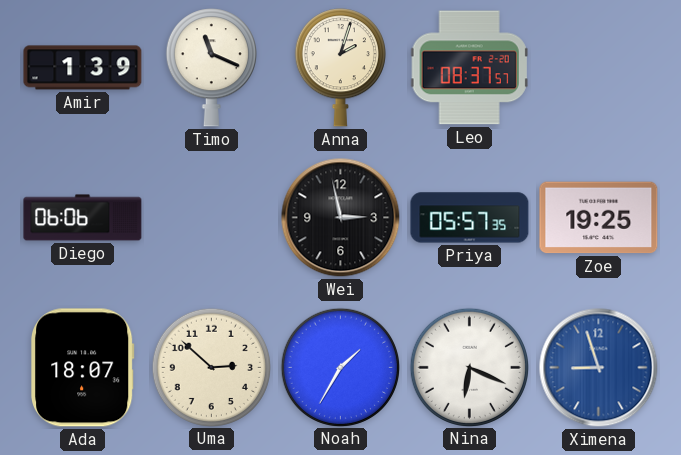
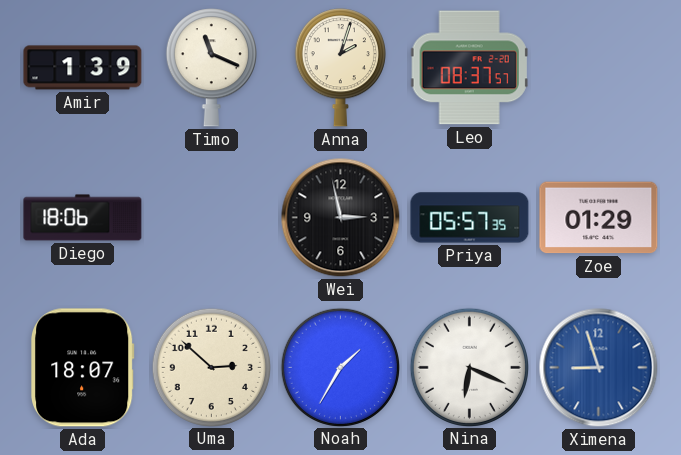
Diego: 06:06 -> 18:06
Zoe: 19:25 -> 01:29
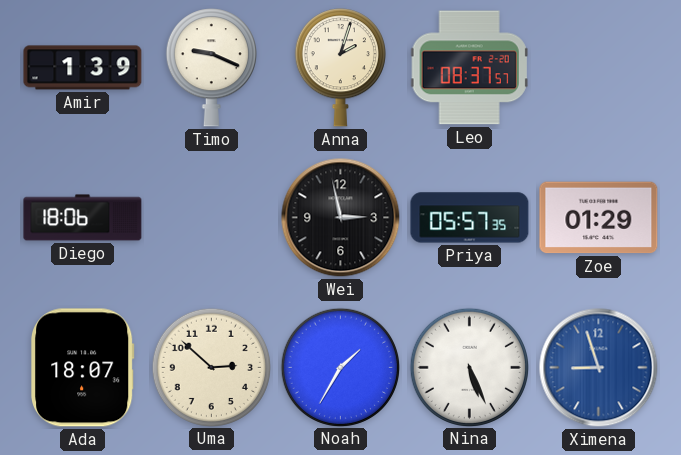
Timo: 11:19 -> 9:19
Nina: 6:19 -> 5:26
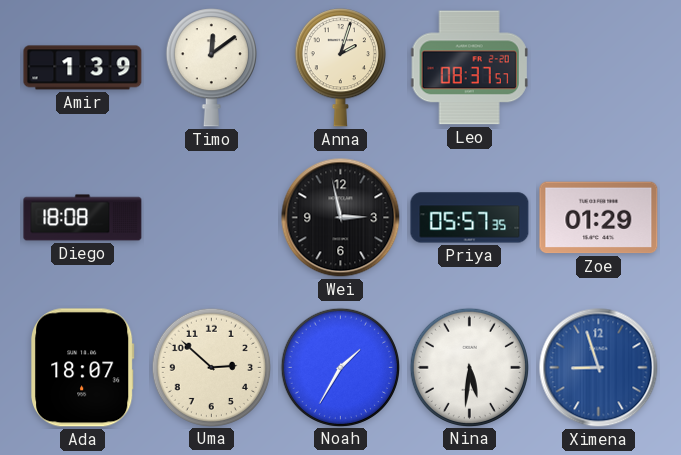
Timo: 9:19 -> 12:09
Diego: 18:06 -> 18:08
Nina: 5:26 -> 5:31
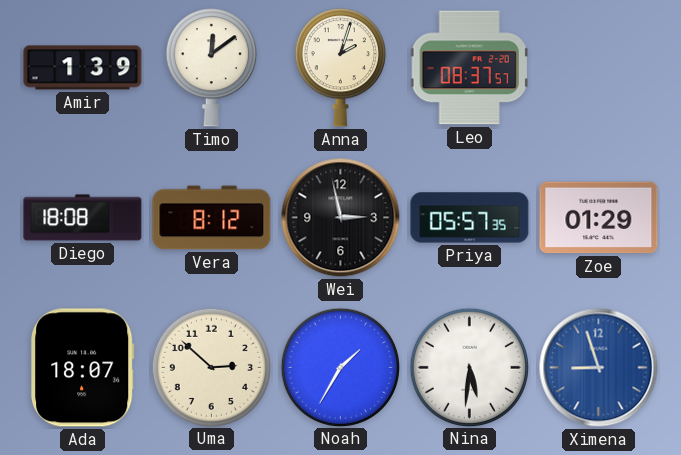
Vera: none -> 8:12
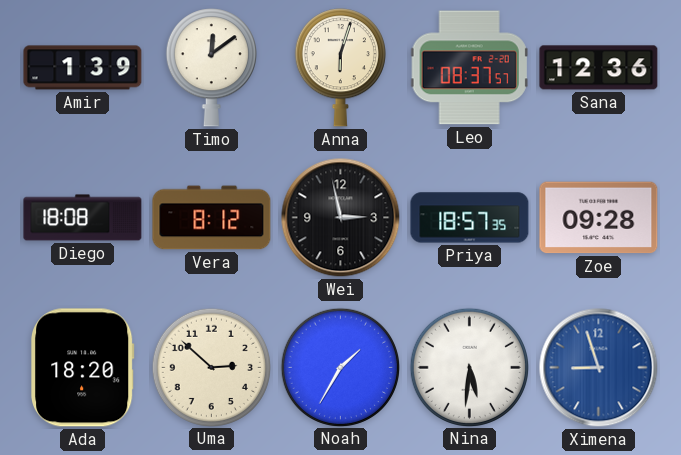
Anna: 2:03 -> 6:03
Sana: none -> 12:36
Priya: 05:57 -> 18:57
Zoe: 01:29 -> 09:28
Ada: 18:07 -> 18:20
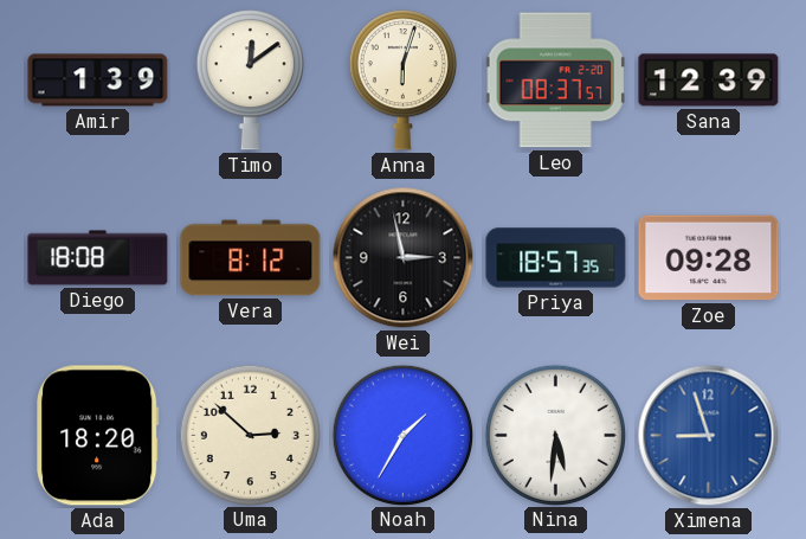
Sana: 12:36 -> 12:39
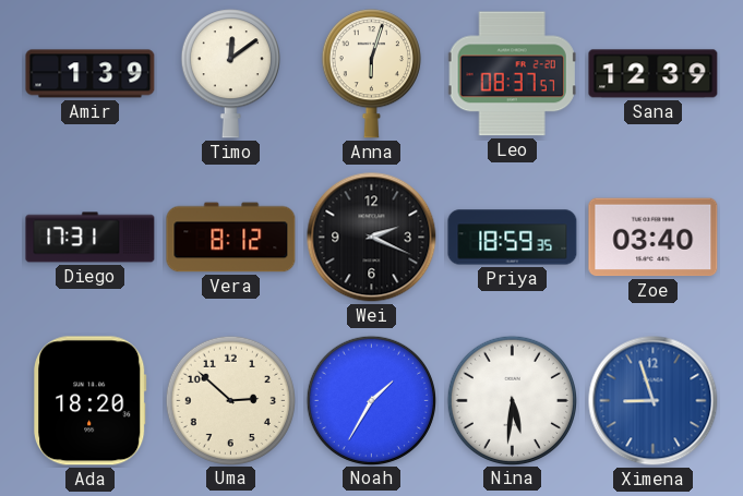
Diego: 18:08 -> 17:31
Wei: 2:58 -> 2:19
Priya: 18:57 -> 18:59
Zoe: 09:28 -> 03:40
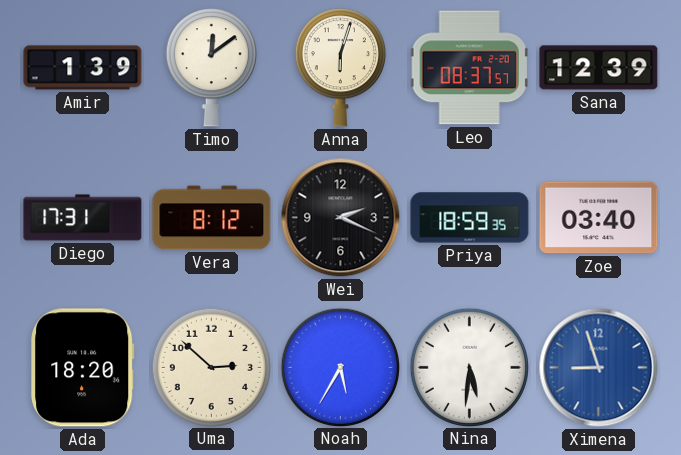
Noah: 1:35 -> 5:35
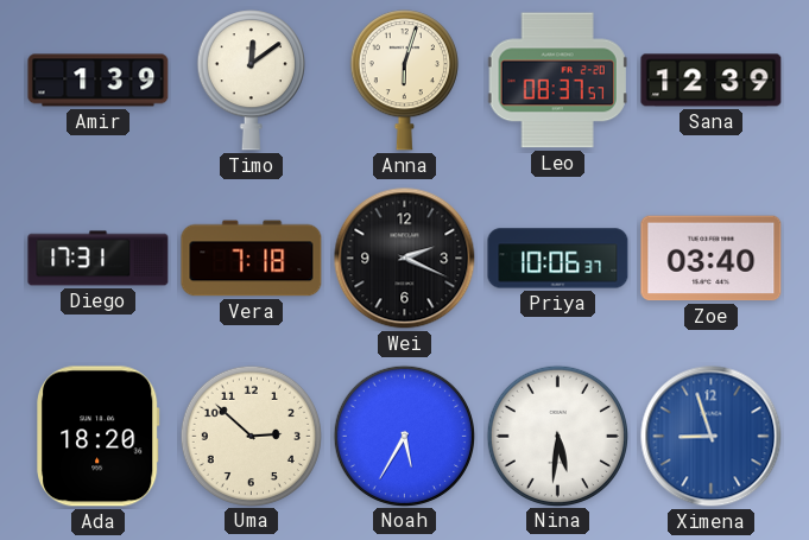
Vera: 8:12 -> 7:18
Priya: 18:59 -> 10:06
